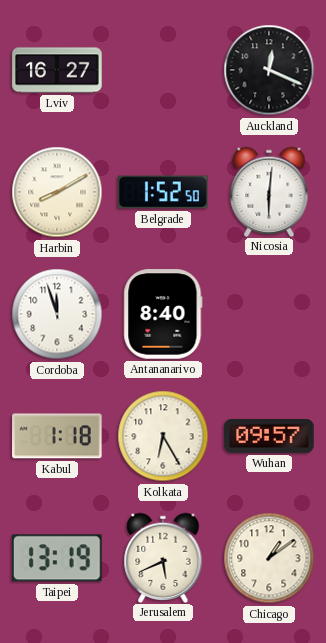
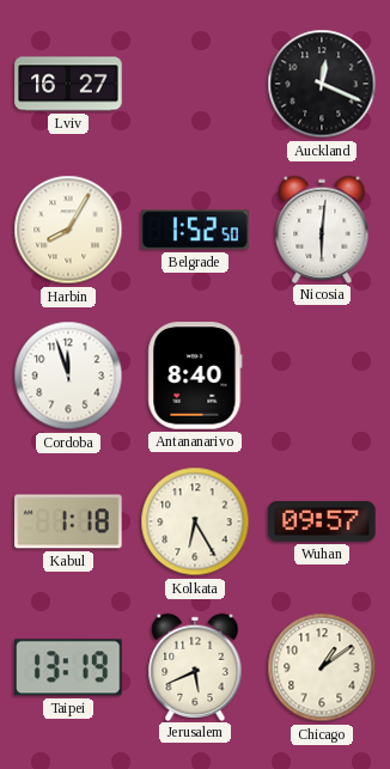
Harbin: 8:10 -> 8:05
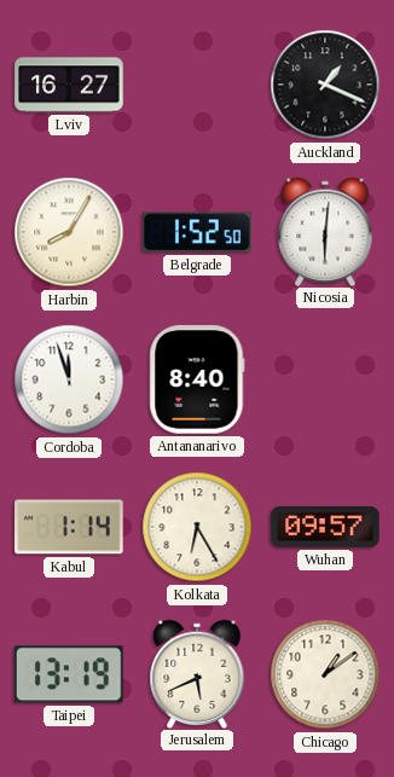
Auckland: 12:19 -> 1:19
Kabul: 1:18 -> 1:14
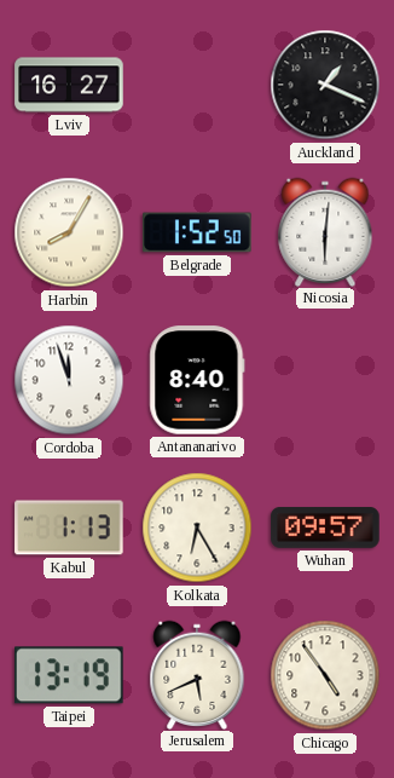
Kabul: 1:14 -> 1:13
Chicago: 1:09 -> 4:54
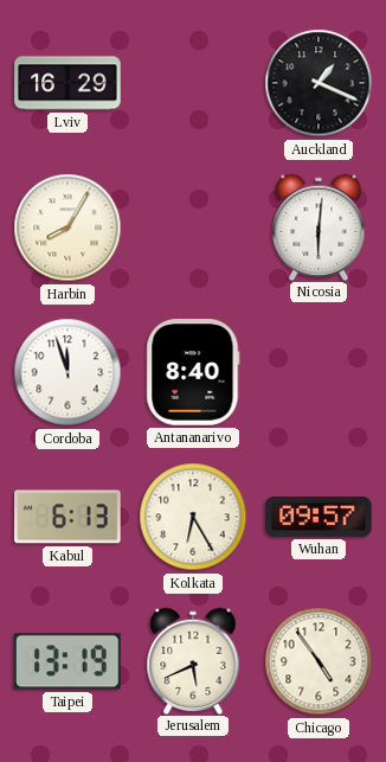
Lviv: 16:27 -> 16:29
Belgrade: 1:52 -> none
Kabul: 1:13 -> 6:13
